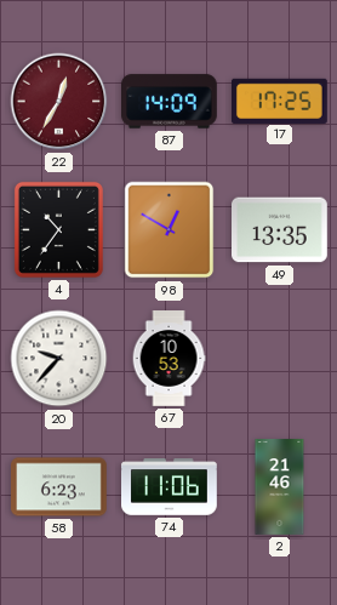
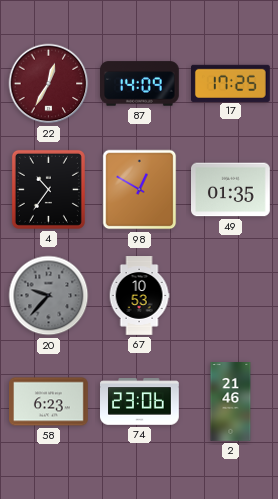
49: 13:35 -> 01:35
20 dial: white -> grey
74: 11:06 -> 23:06
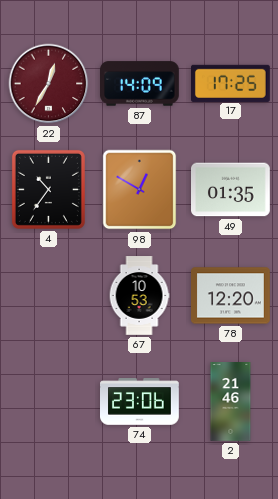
20: 9:37 -> none
78: none -> 12:20
58: 6:23 -> none
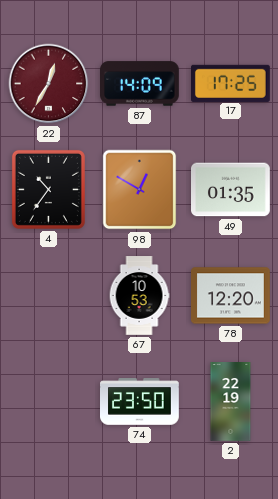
74: 23:06 -> 23:50
2: 21:46 -> 22:19
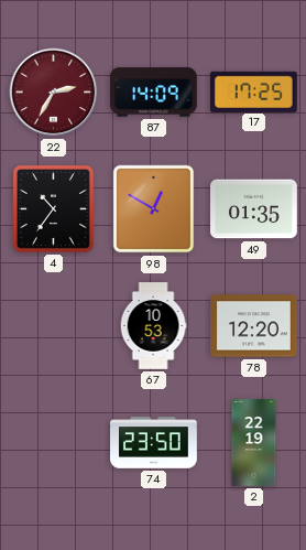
22: 12:35 -> 2:35
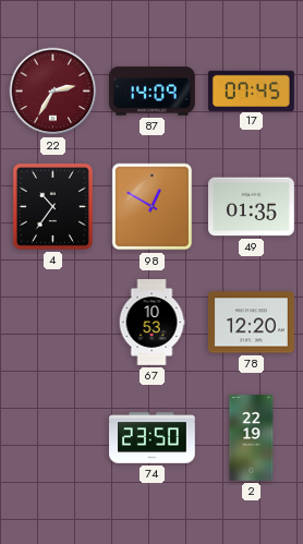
17: 17:25 -> 07:45
